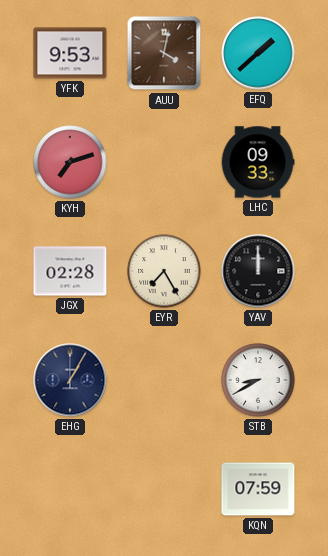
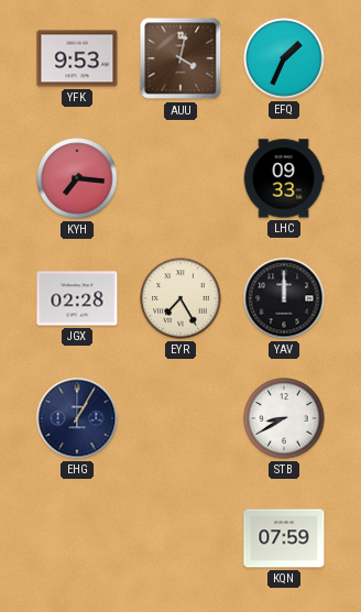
EFQ: 1:38 -> 1:34
KYH: 7:12 -> 7:16
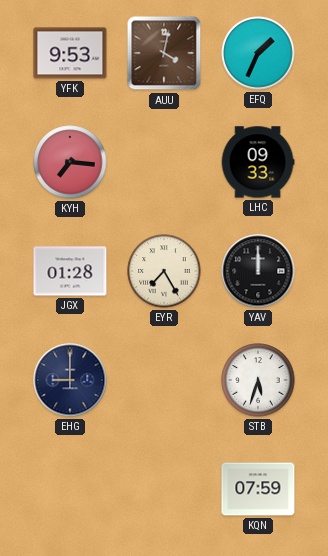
JGX: 02:28 -> 01:28
EHG: 1:05 -> 9:00
STB: 8:40 -> 5:33
